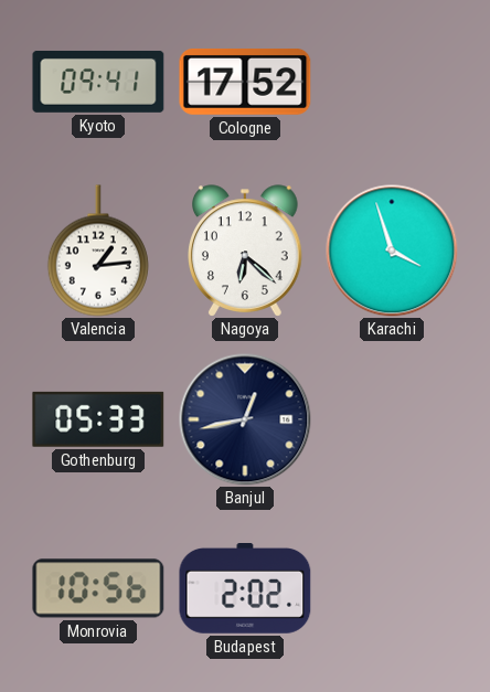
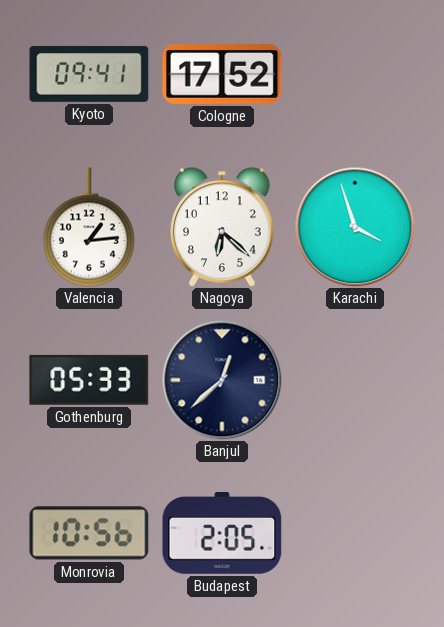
Banjul: 12:43 -> 12:38
Budapest: 2:02 -> 2:05
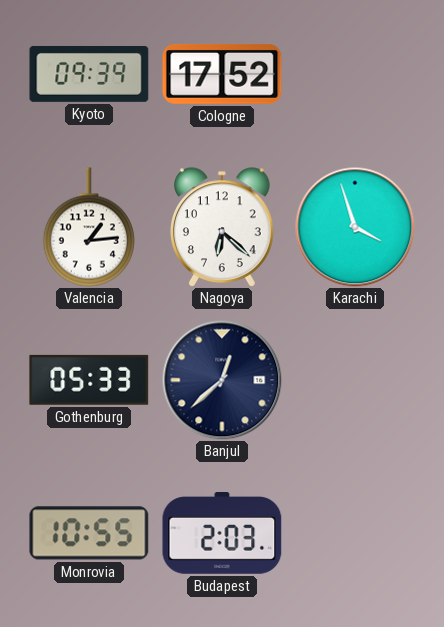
Kyoto: 09:41 -> 09:39
Monrovia: 10:56 -> 10:55
Budapest: 2:05 -> 2:03
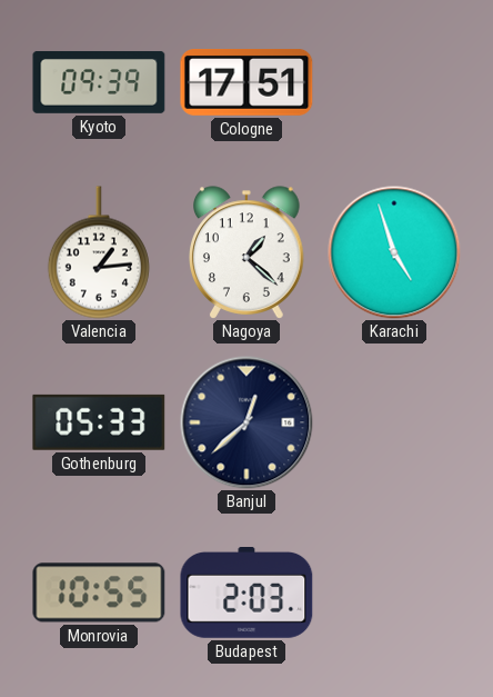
Cologne: 17:52 -> 17:51
Nagoya: 6:22 -> 1:22
Karachi: 3:57 -> 4:57
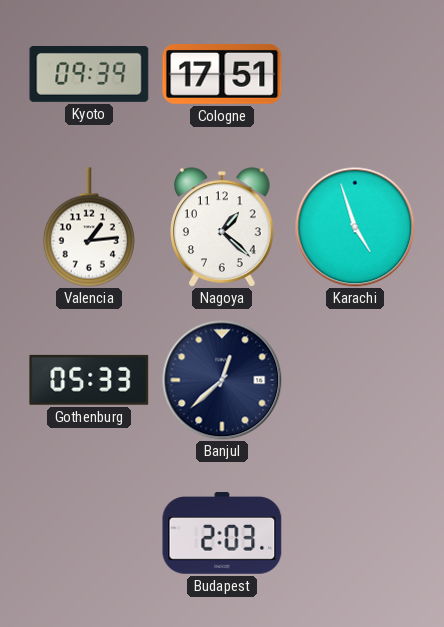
Monrovia: 10:55 -> none
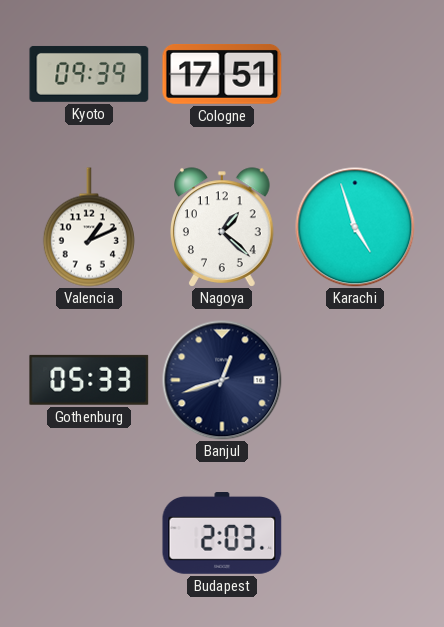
Valencia: 1:14 -> 1:11
Banjul: 12:38 -> 12:42
